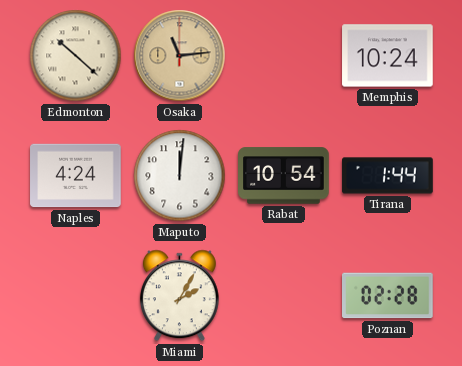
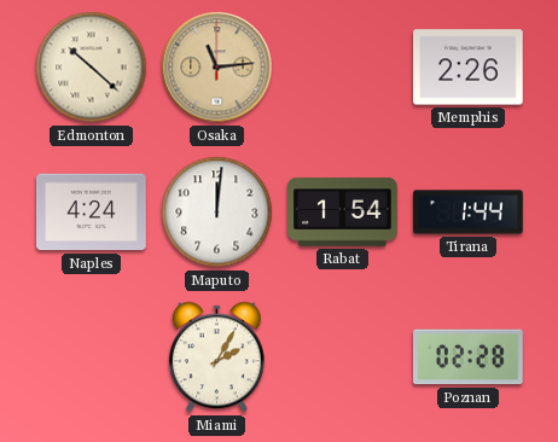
Memphis: 10:24 -> 2:26
Rabat: 10:54 -> 1:54
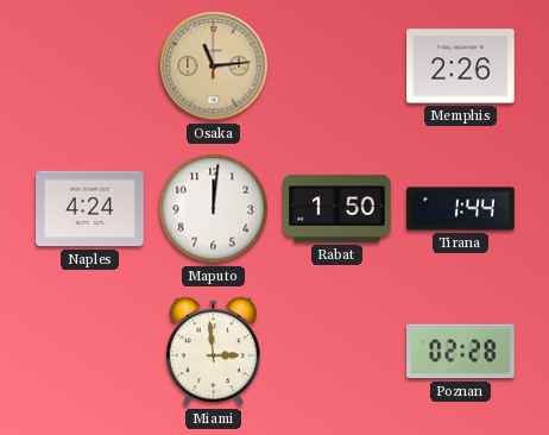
Edmonton: 10:22 -> none
Rabat: 1:54 -> 1:50
Miami: 2:05 -> 2:59
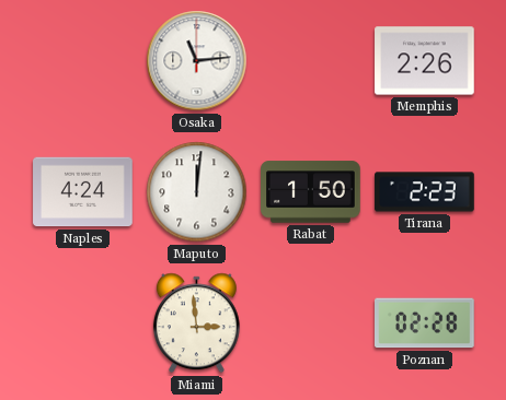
Osaka dial: champagne -> white
Tirana: 1:44 -> 2:23
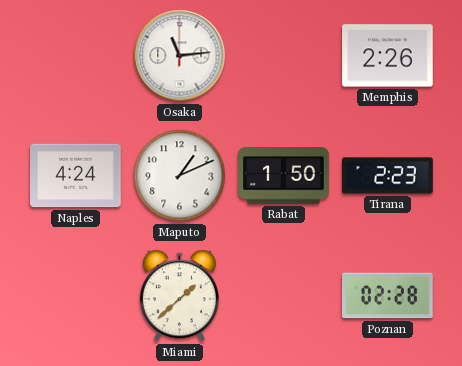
Maputo: 12:01 -> 1:11
Miami: 2:59 -> 1:38
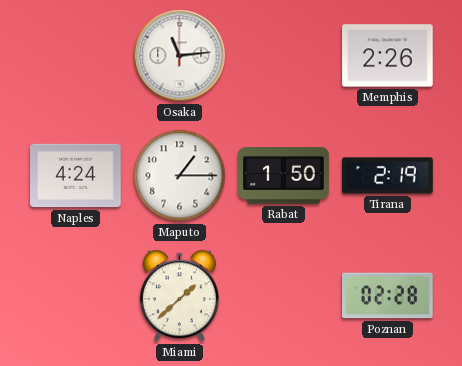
Maputo: 1:11 -> 1:15
Tirana: 2:23 -> 2:19
